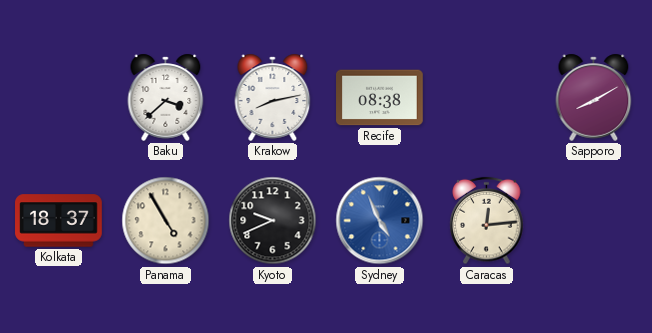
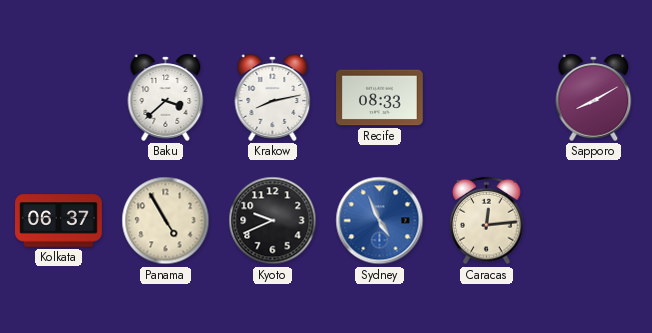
Recife: 08:38 -> 08:33
Kolkata: 18:37 -> 06:37
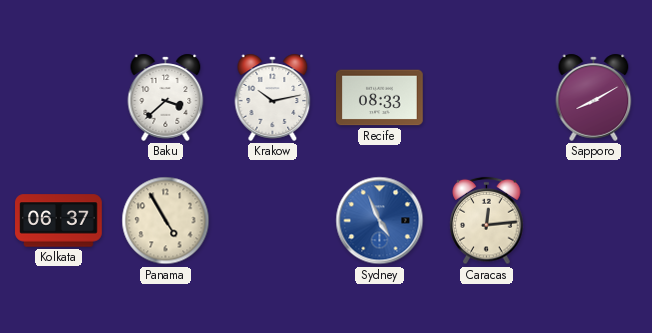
Krakow: 8:13 -> 10:13
Kyoto: 9:41 -> none
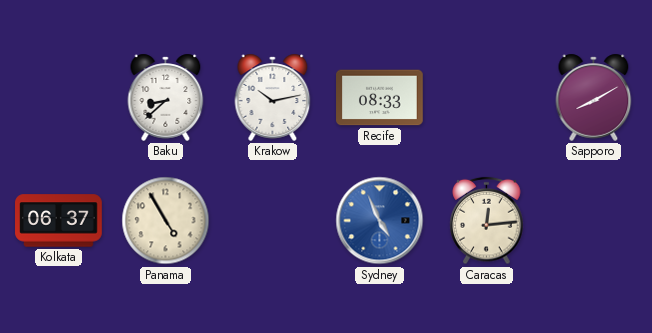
Baku: 3:38 -> 8:38
